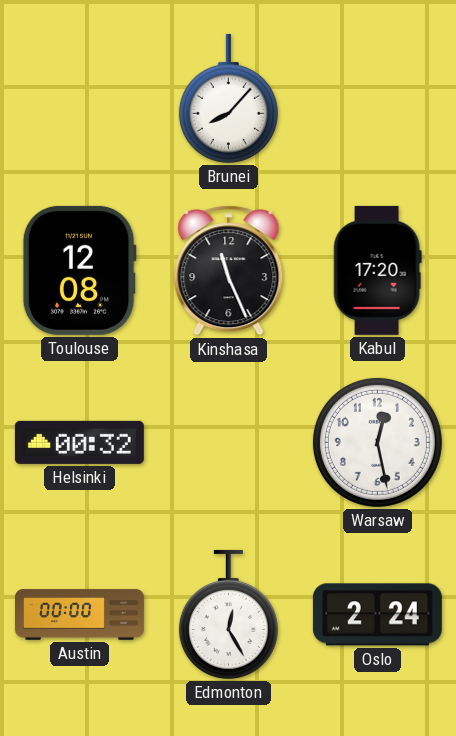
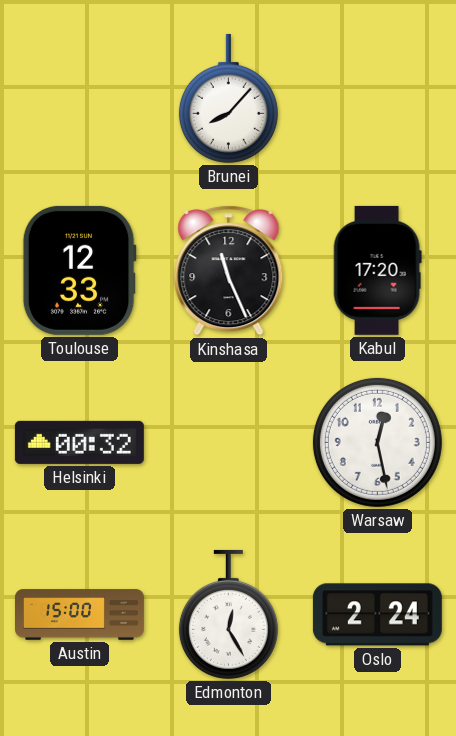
Toulouse: 12:08 -> 12:33
Austin: 00:00 -> 15:00
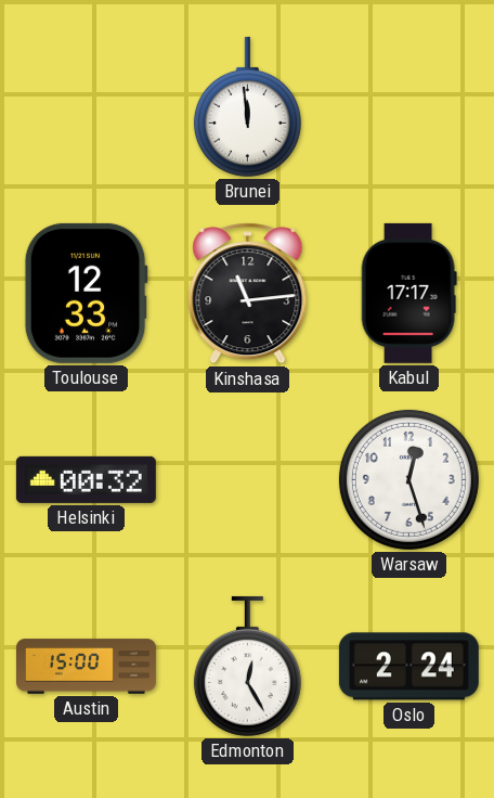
Brunei: 8:07 -> 11:59
Kinshasa: 11:26 -> 11:14
Kabul: 17:20 -> 17:17
Warsaw: 12:28 -> 12:27
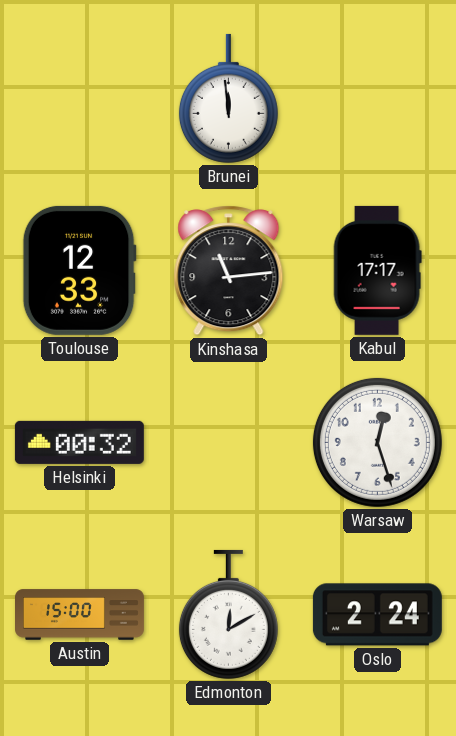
Edmonton: 12:25 -> 12:10
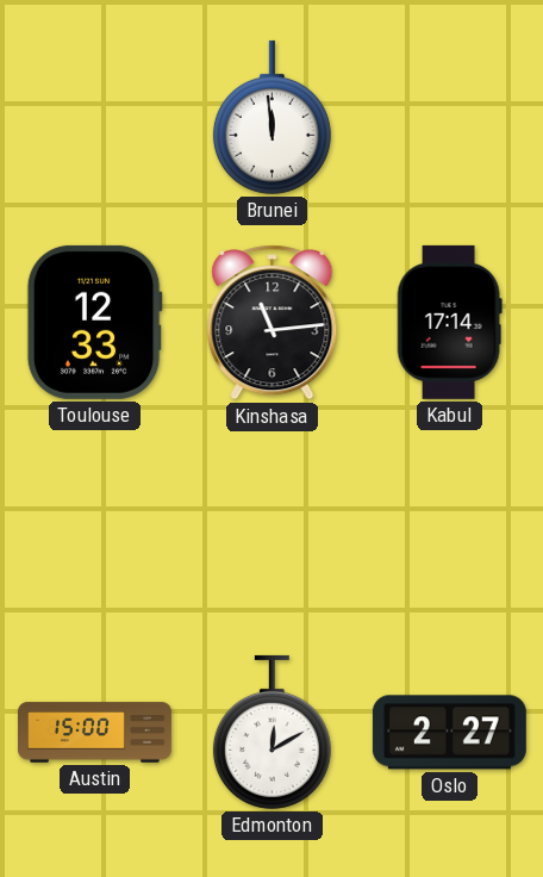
Kabul: 17:17 -> 17:14
Helsinki: 00:32 -> none
Warsaw: 12:27 -> none
Oslo: 2:24 -> 2:27
